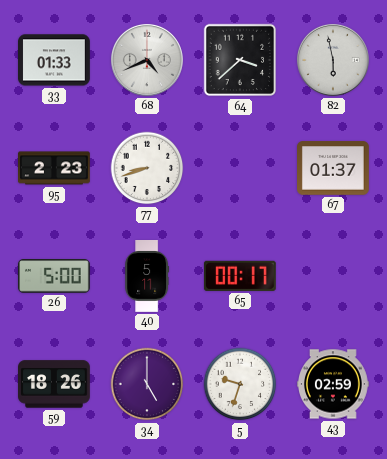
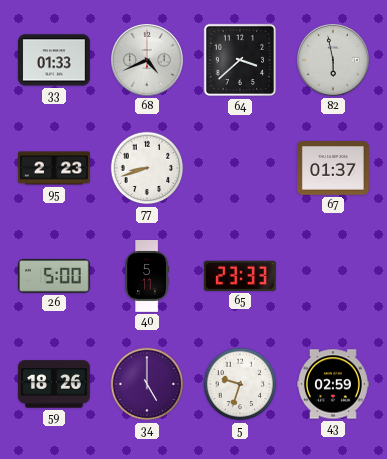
65: 00:17 -> 23:33
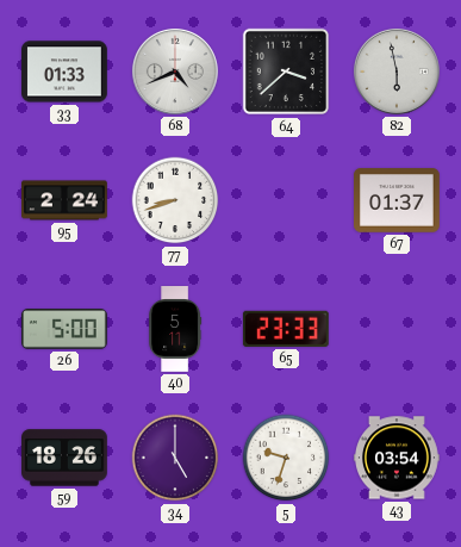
95: 2:23 -> 2:24
43: 02:59 -> 03:54
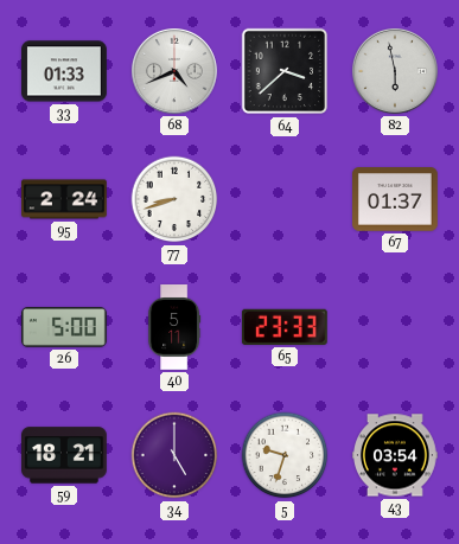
59: 18:26 -> 18:21
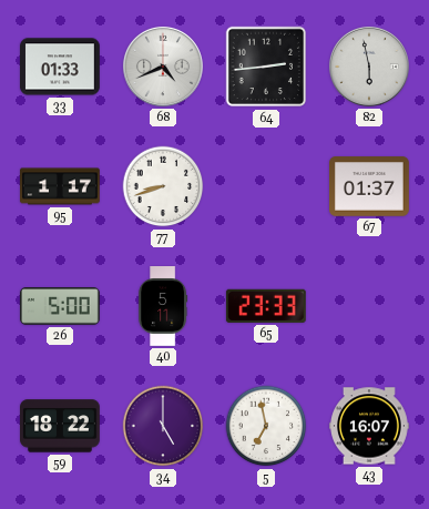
64: 3:38 -> 2:44
95: 2:24 -> 1:17
59: 18:21 -> 18:22
5: 9:33 -> 6:58
43: 03:54 -> 16:07
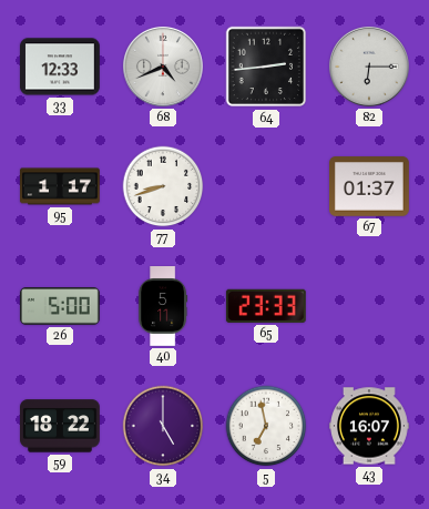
33: 01:33 -> 12:33
82: 5:58 -> 6:15
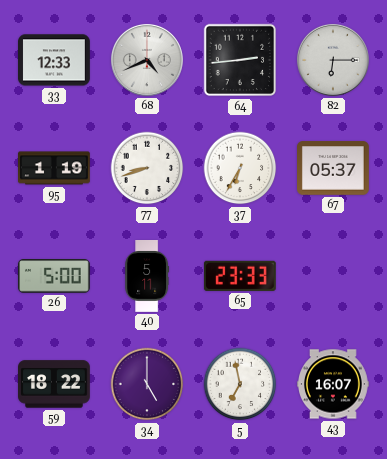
95: 1:17 -> 1:19
37: none -> 6:35
67: 01:37 -> 05:37
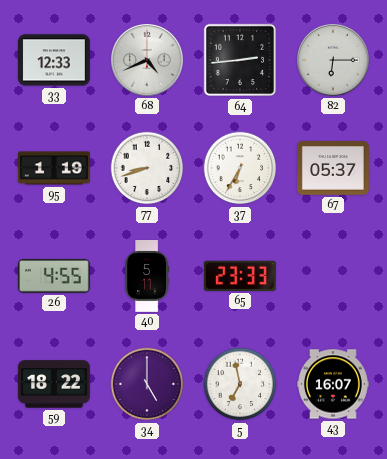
26: 5:00 -> 4:55
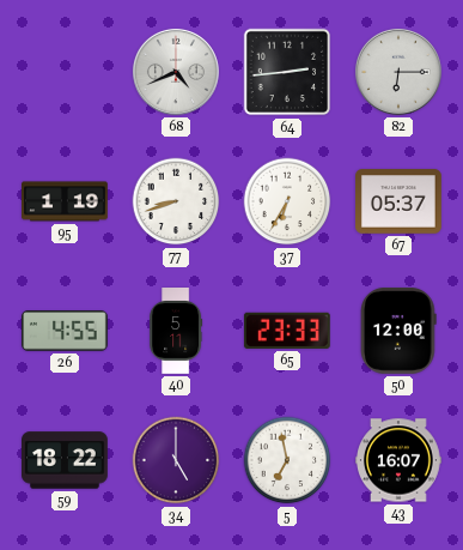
33: 12:33 -> none
50: none -> 12:00
